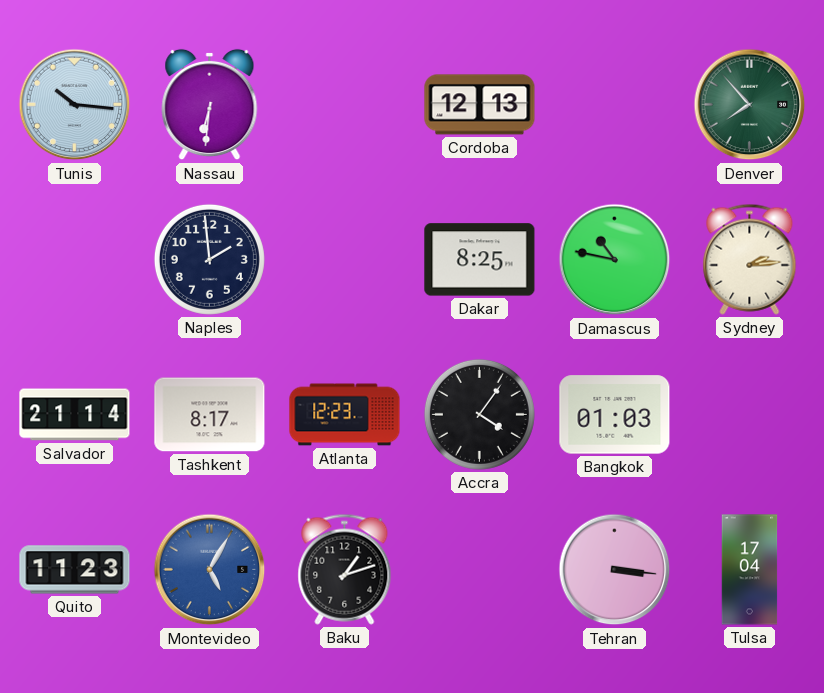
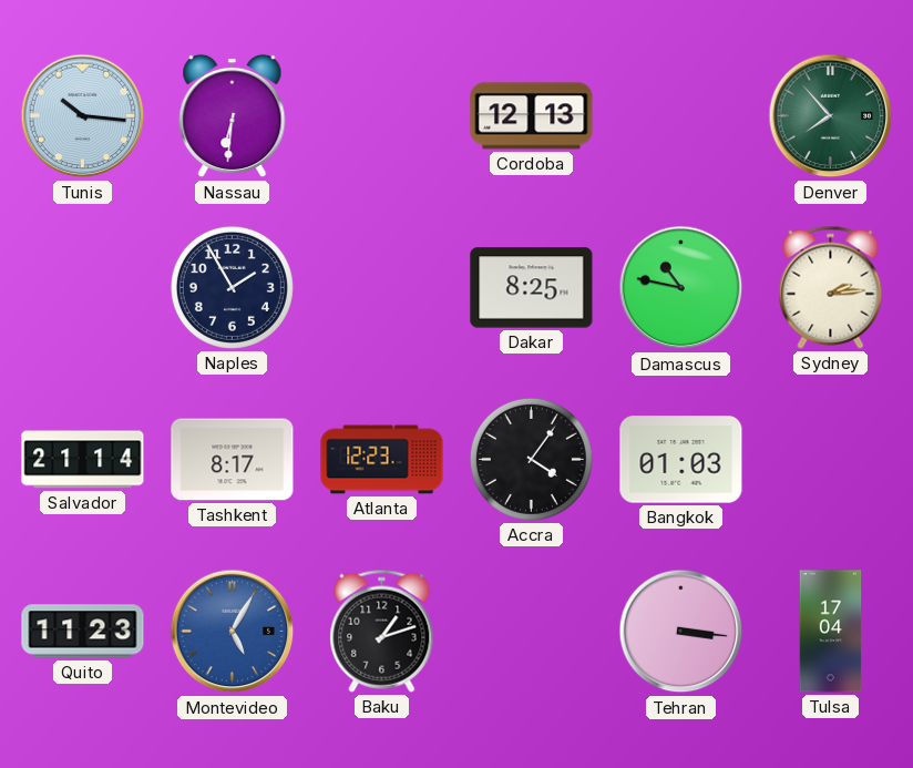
Naples: 1:59 -> 1:55
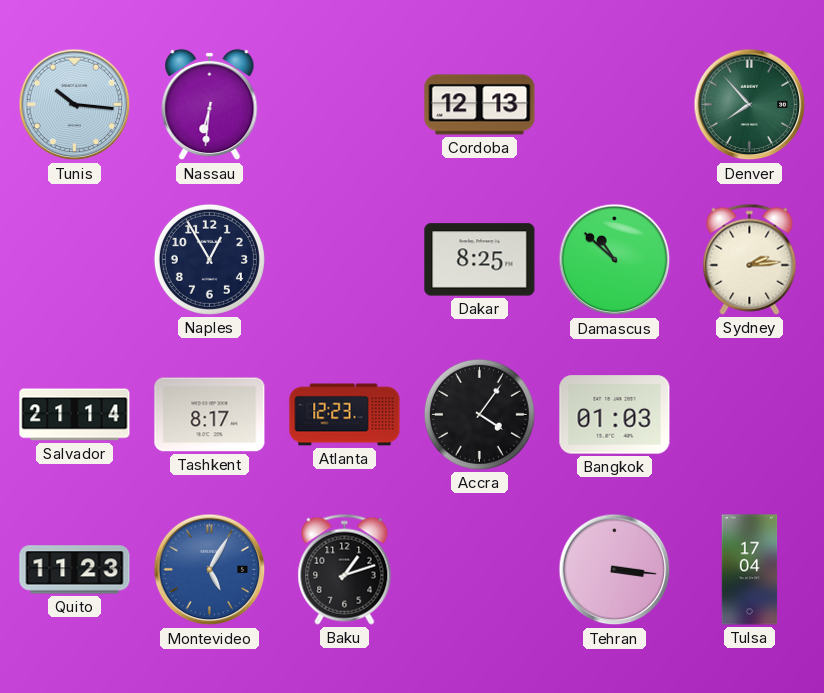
Naples: 1:55 -> 12:55
Damascus: 10:47 -> 10:52
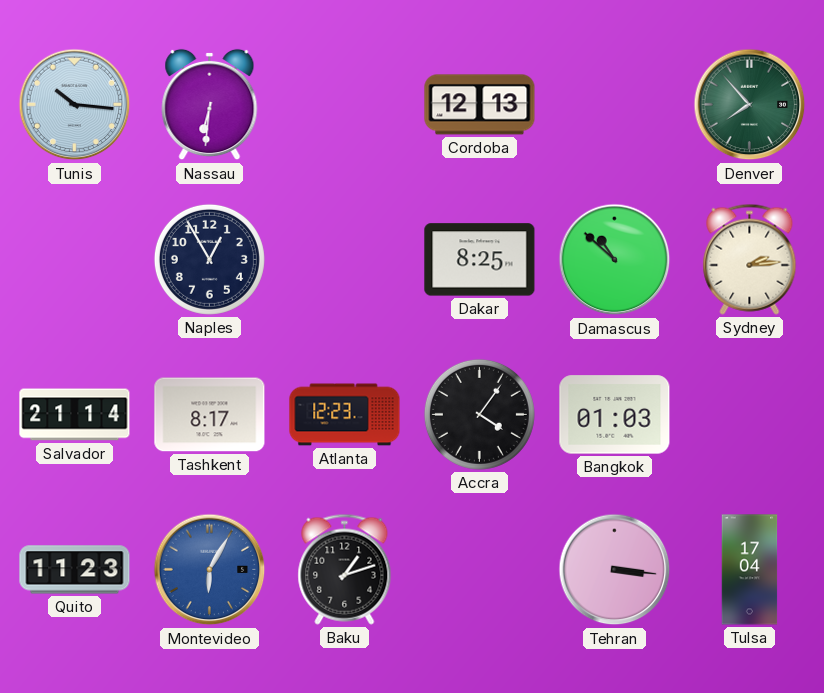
Montevideo: 5:05 -> 6:05
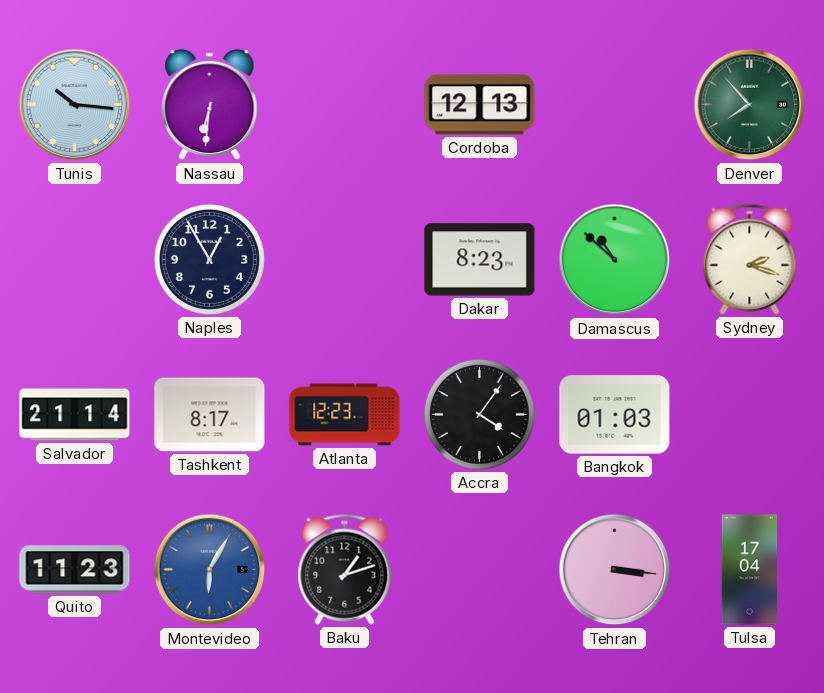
Dakar: 8:25 -> 8:23
Sydney: 2:14 -> 2:18
